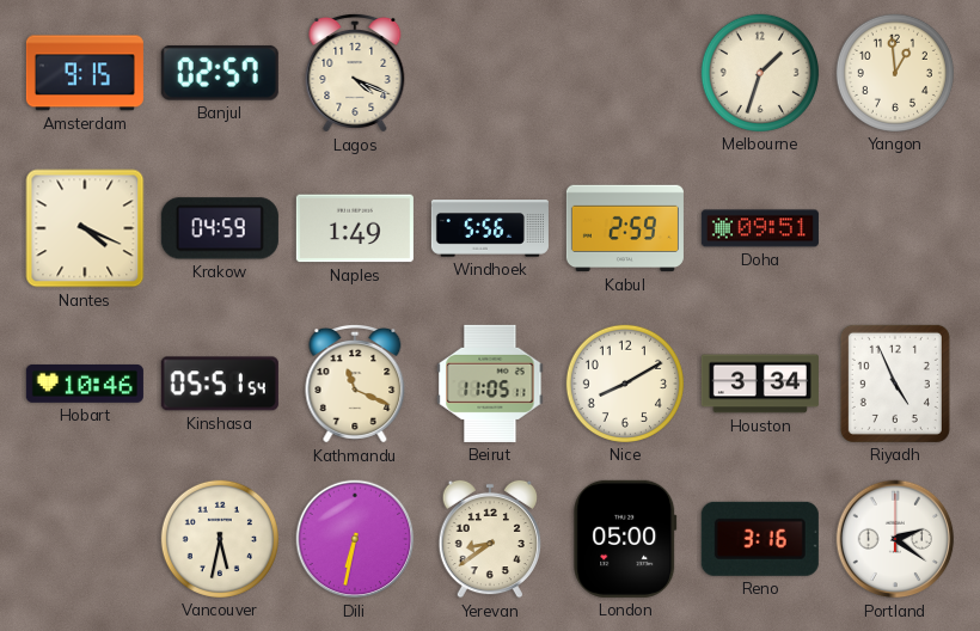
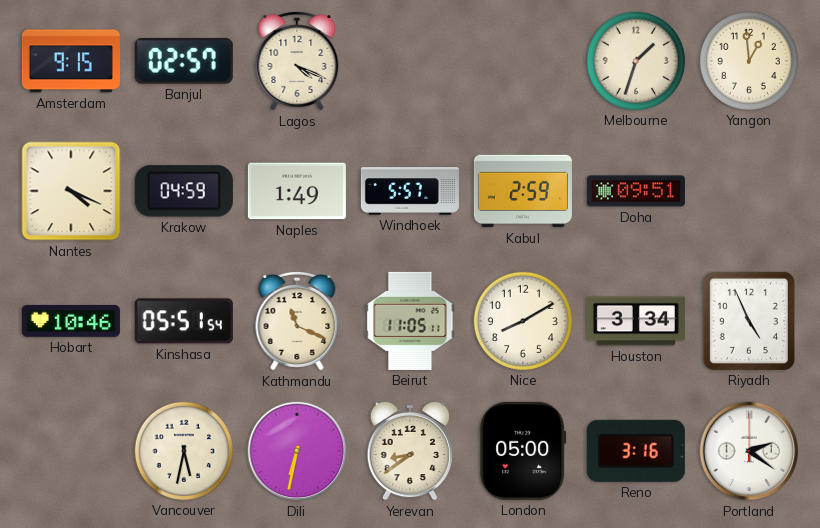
Windhoek: 5:56 -> 5:57
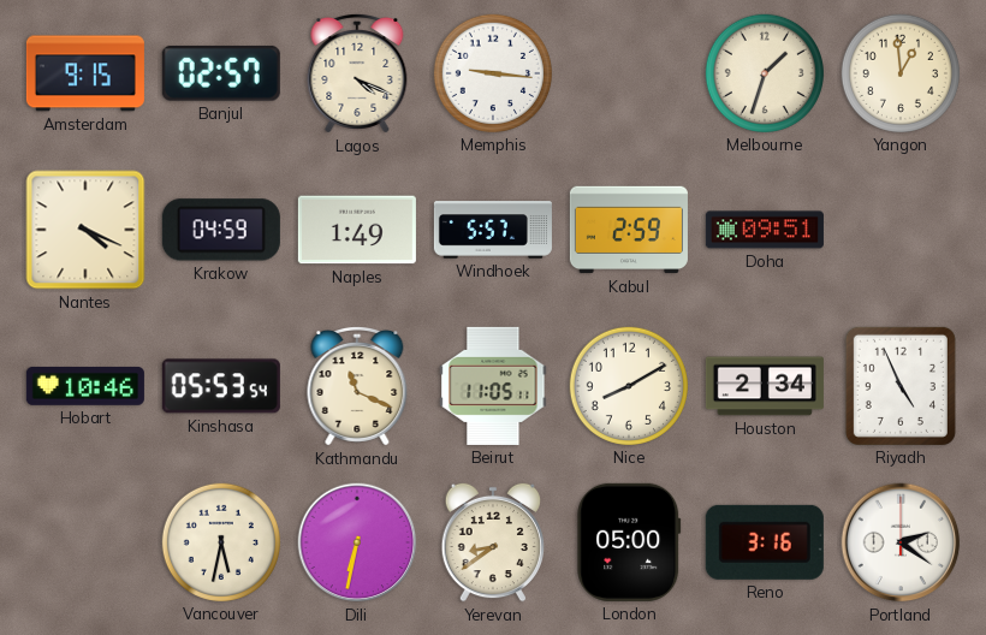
Memphis: none -> 9:16
Kinshasa: 05:51 -> 05:53
Houston: 3:34 -> 2:34
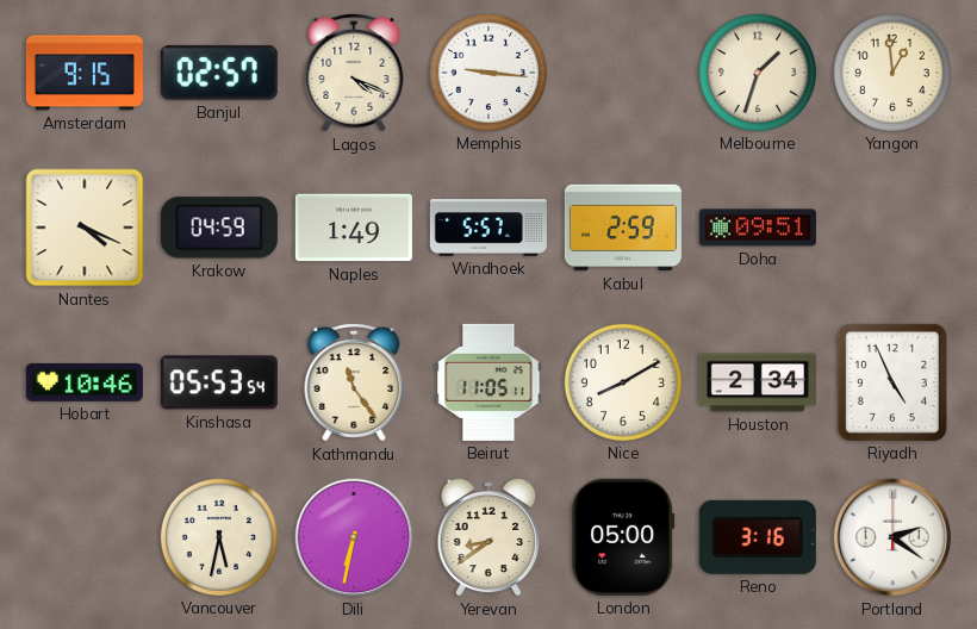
Kathmandu: 11:19 -> 11:24
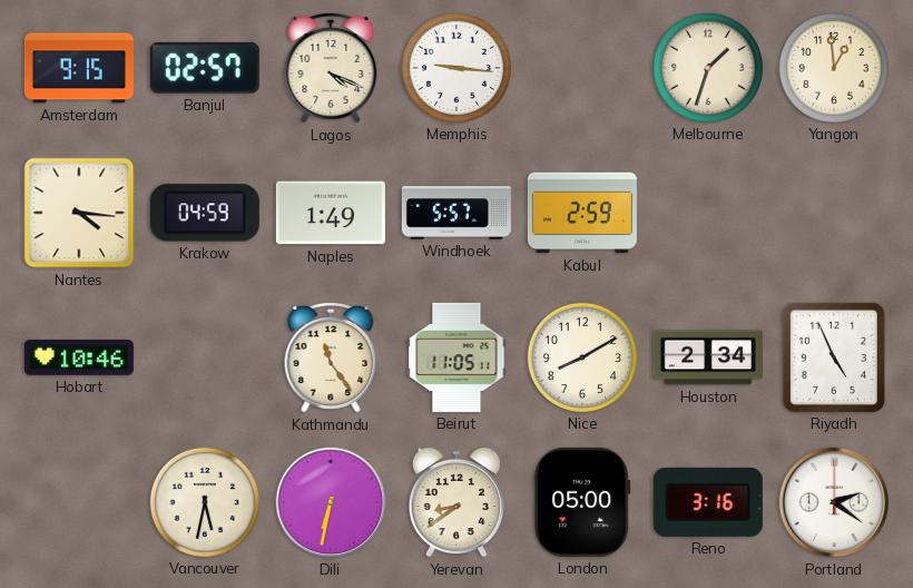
Nantes: 4:19 -> 4:16
Doha: 09:51 -> none
Kinshasa: 05:53 -> none
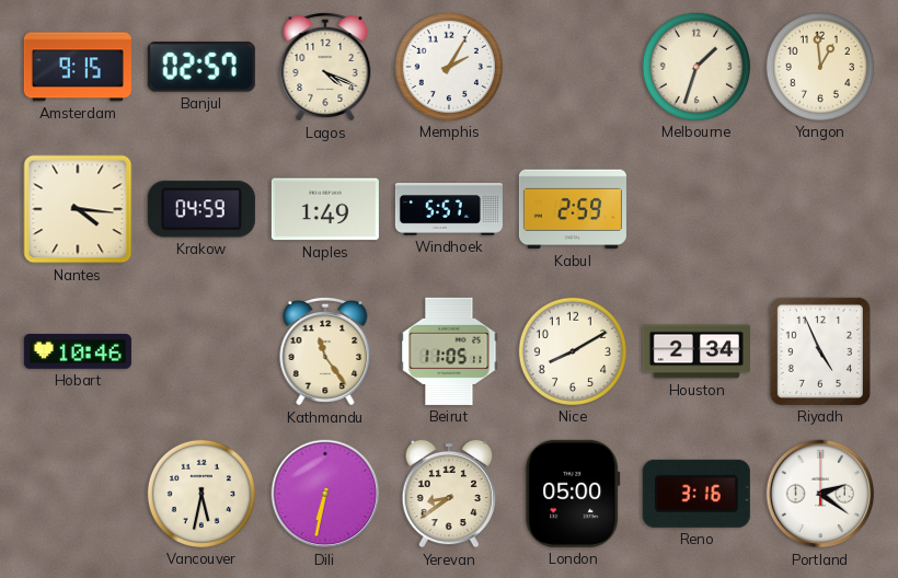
Memphis: 9:16 -> 2:05
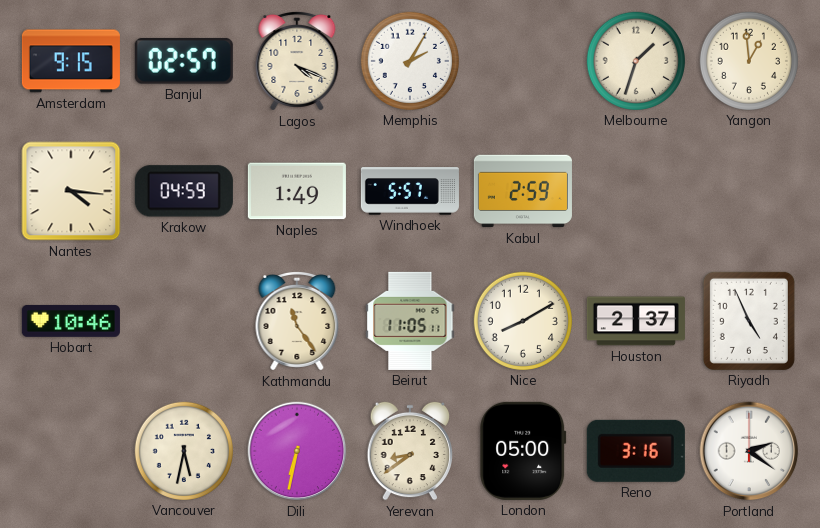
Houston: 2:34 -> 2:37
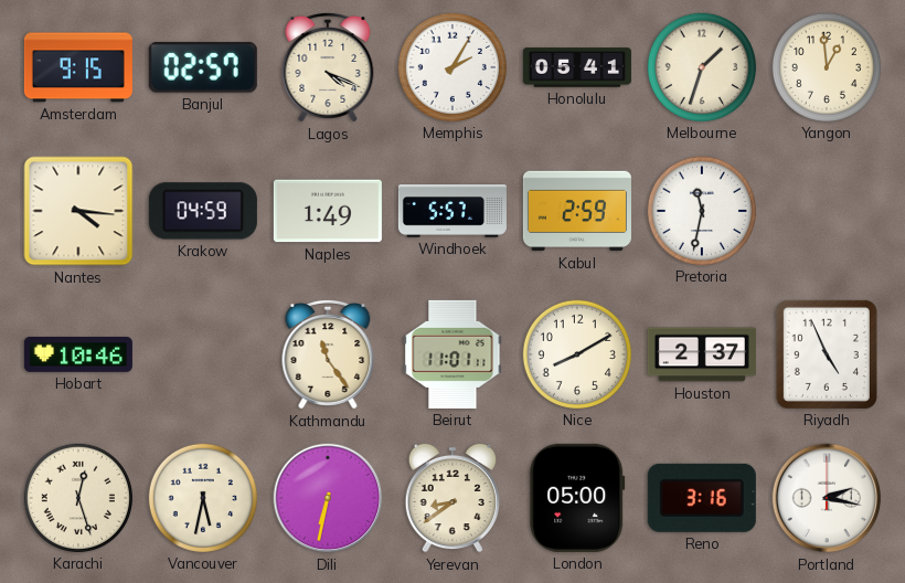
Honolulu: none -> 05:41
Pretoria: none -> 11:32
Beirut: 11:05 -> 11:01
Karachi: none -> 12:27
Portland: 2:21 -> 2:17
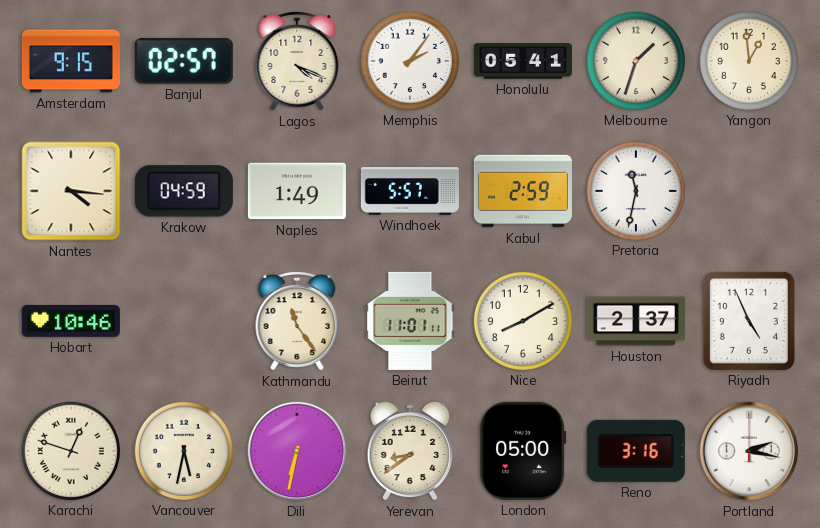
Memphis: 2:05 -> 2:06
Karachi: 12:27 -> 12:48
